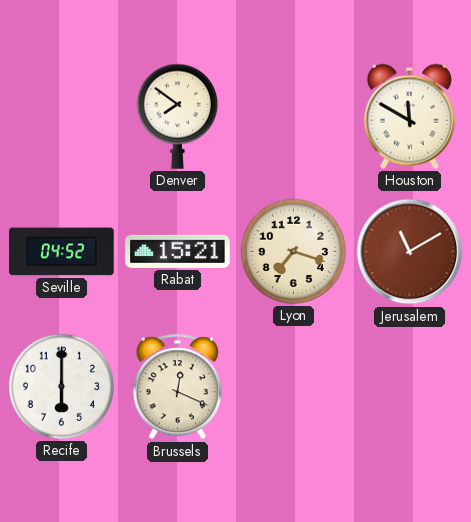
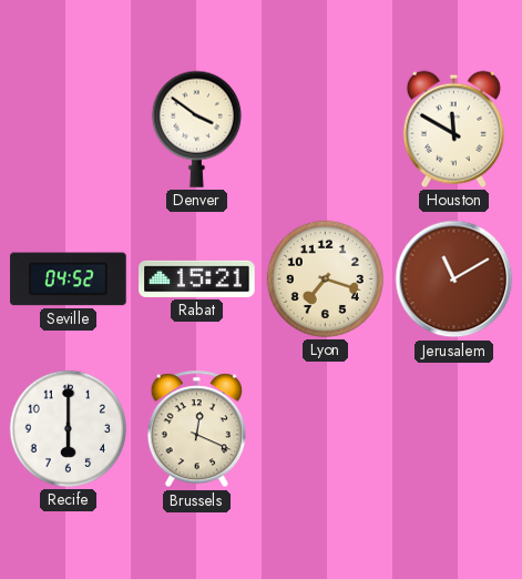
Denver: 7:51 -> 3:51
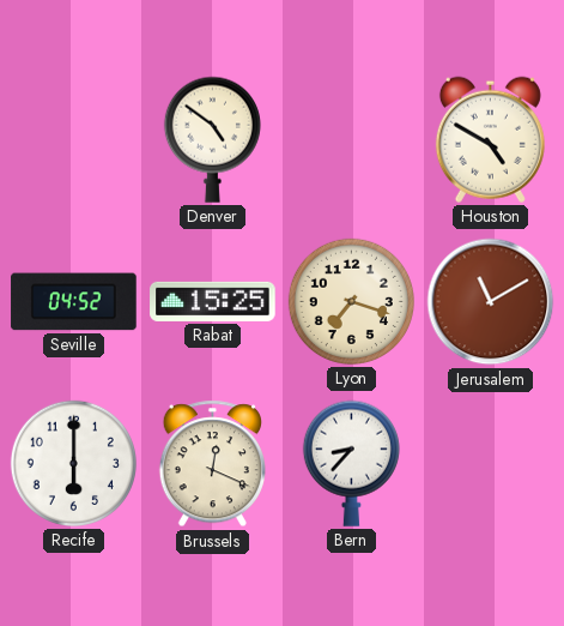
Denver: 3:51 -> 4:51
Houston: 11:50 -> 4:50
Rabat: 15:21 -> 15:25
Bern: none -> 8:37
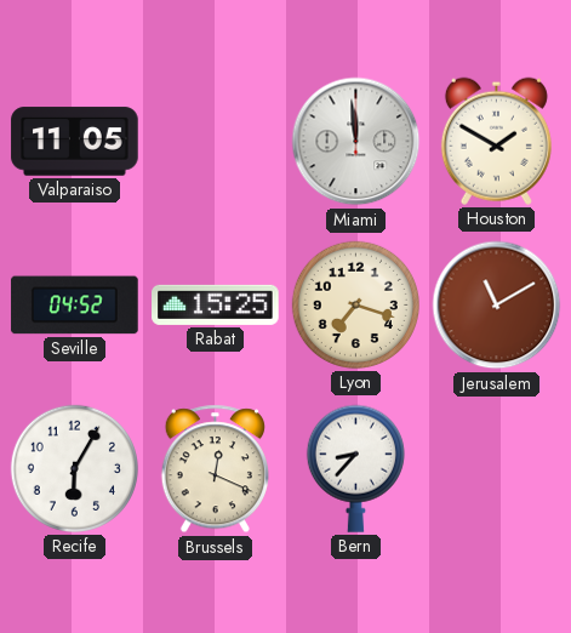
Valparaiso: none -> 11:05
Denver: 4:51 -> none
Miami: none -> 11:59
Houston: 4:50 -> 1:50
Recife: 6:00 -> 6:05
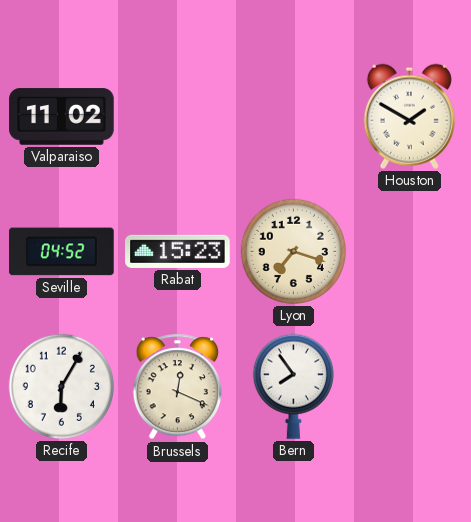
Valparaiso: 11:05 -> 11:02
Miami: 11:59 -> none
Rabat: 15:25 -> 15:23
Jerusalem: 11:10 -> none
Bern: 8:37 -> 7:54
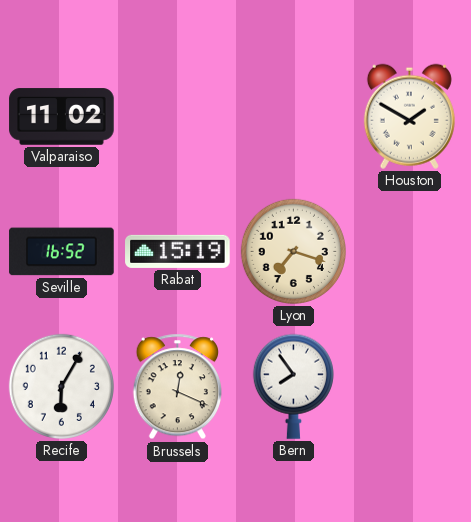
Seville: 04:52 -> 16:52
Rabat: 15:23 -> 15:19
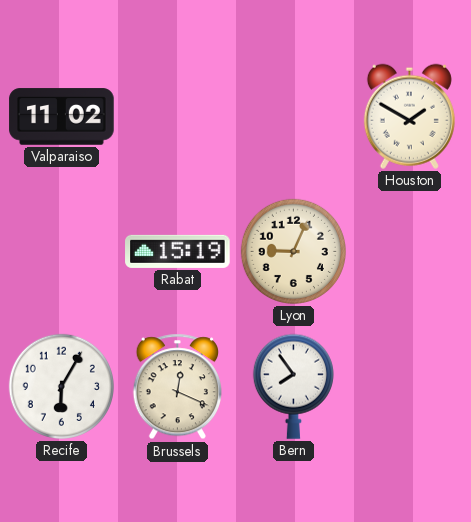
Seville: 16:52 -> none
Lyon: 7:18 -> 9:04
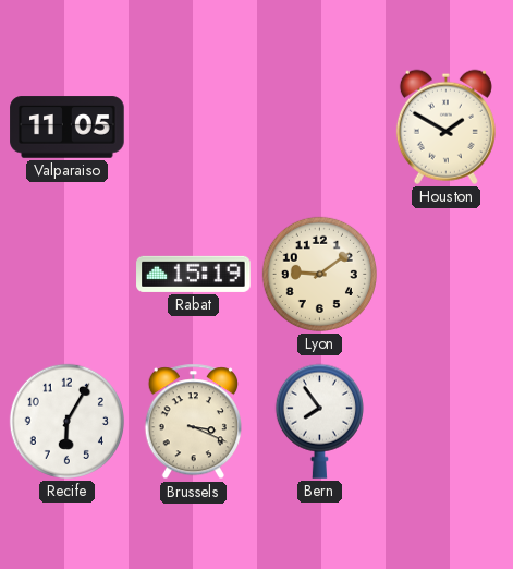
Valparaiso: 11:02 -> 11:05
Lyon: 9:04 -> 9:09
Brussels: 12:19 -> 3:19
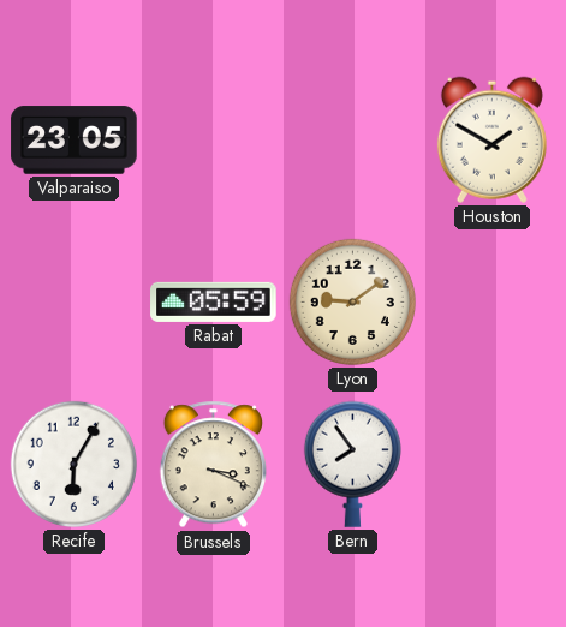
Valparaiso: 11:05 -> 23:05
Rabat: 15:19 -> 05:59
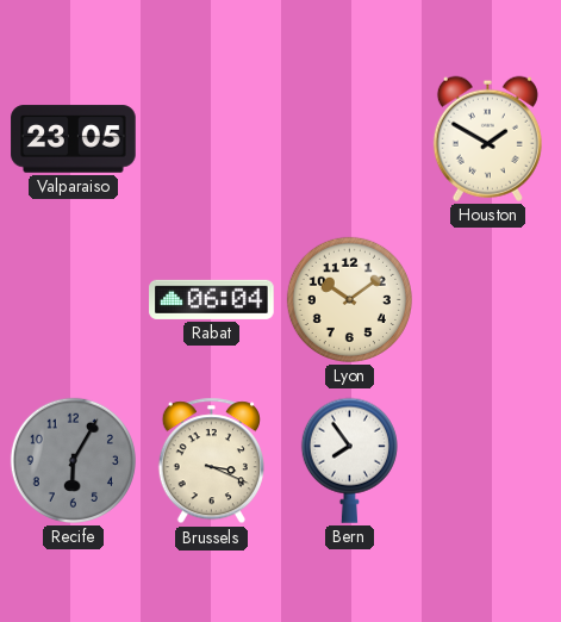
Rabat: 05:59 -> 06:04
Lyon: 9:09 -> 10:09
Recife dial: white -> grey
